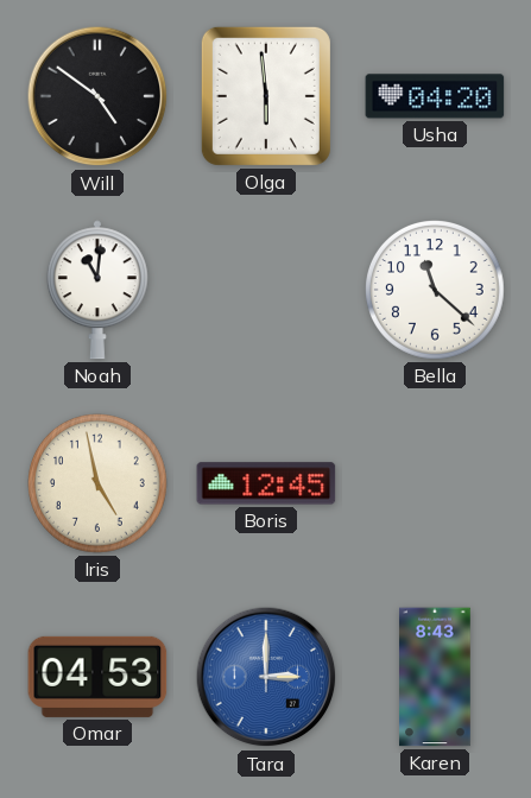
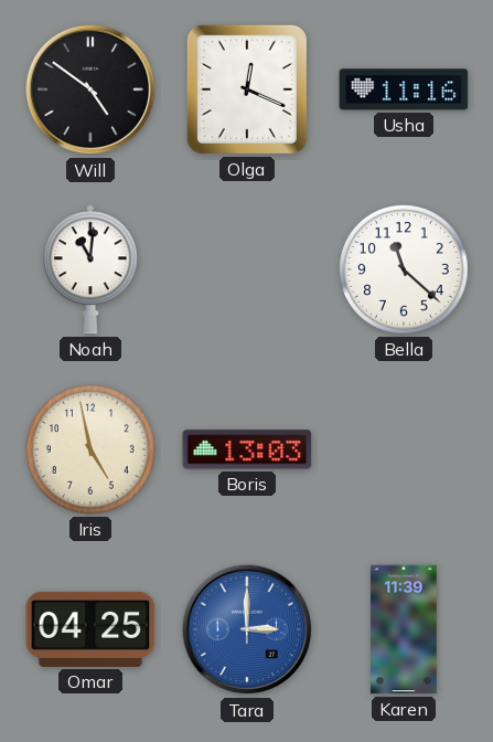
Olga: 5:59 -> 12:19
Usha: 04:20 -> 11:16
Boris: 12:45 -> 13:03
Omar: 04:53 -> 04:25
Karen: 8:43 -> 11:39
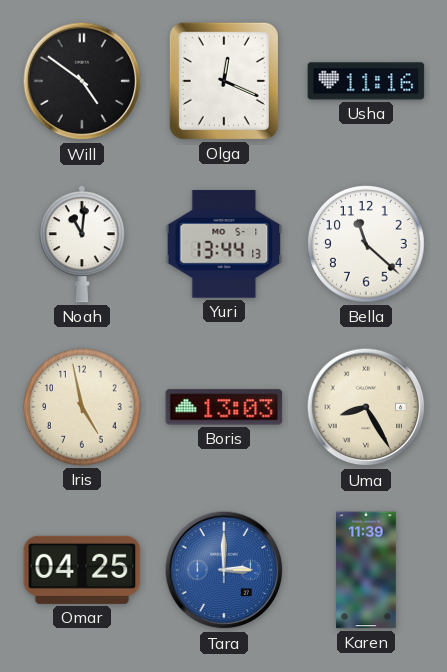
Yuri: none -> 13:44
Uma: none -> 8:25
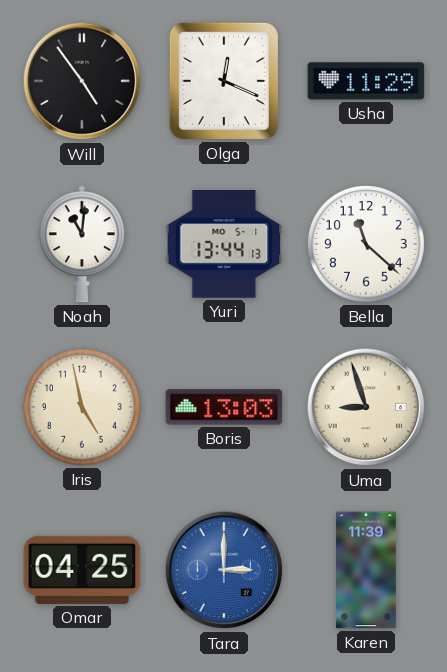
Will: 4:51 -> 4:54
Usha: 11:16 -> 11:29
Uma: 8:25 -> 8:57
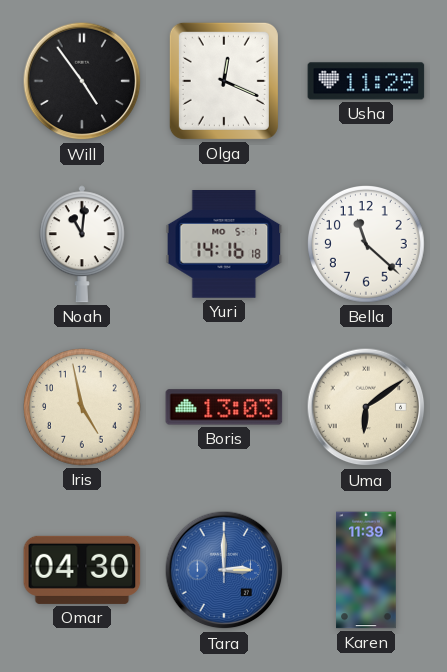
Yuri: 13:44 -> 14:16
Uma: 8:57 -> 6:09
Omar: 04:25 -> 04:30
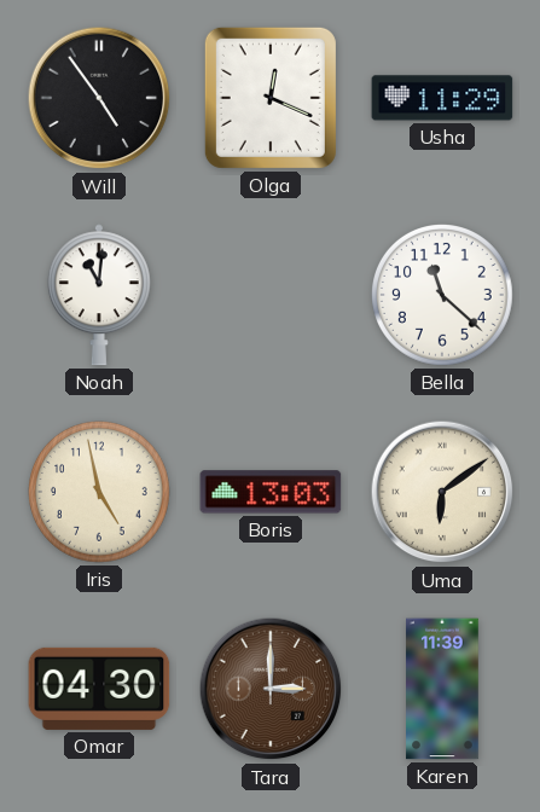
Yuri: 14:16 -> none
Tara dial: blue -> brown
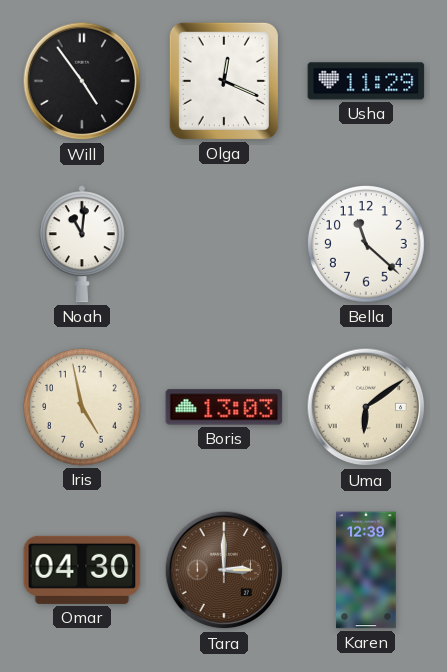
Karen: 11:39 -> 12:39
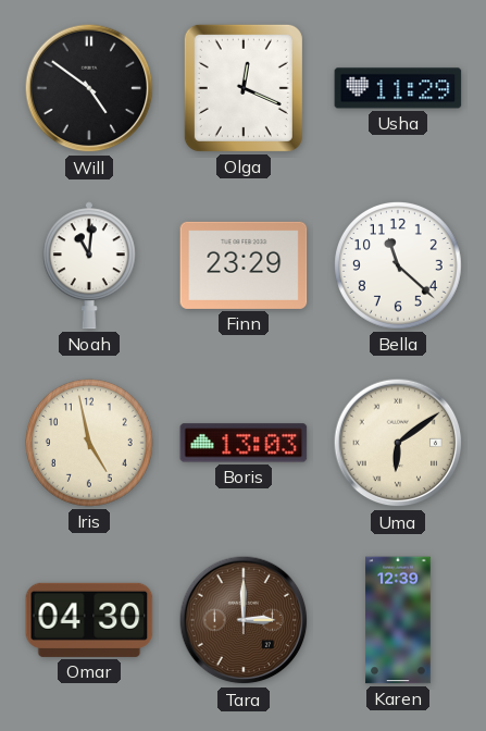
Will: 4:54 -> 4:51
Finn: none -> 23:29
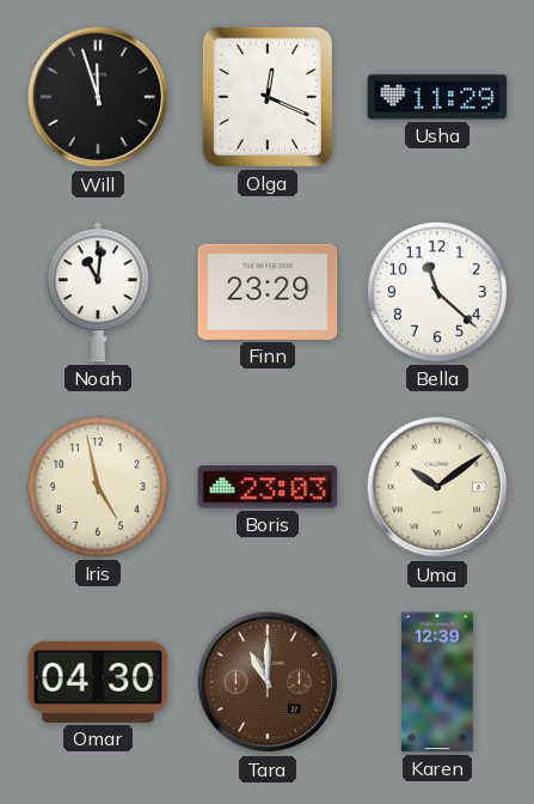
Will: 4:51 -> 11:57
Boris: 13:03 -> 23:03
Uma: 6:09 -> 10:09
Tara: 3:00 -> 11:00
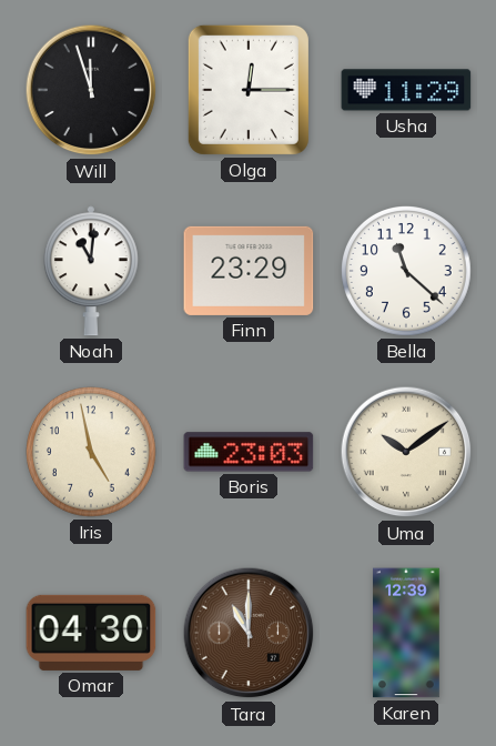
Olga: 12:19 -> 12:15
